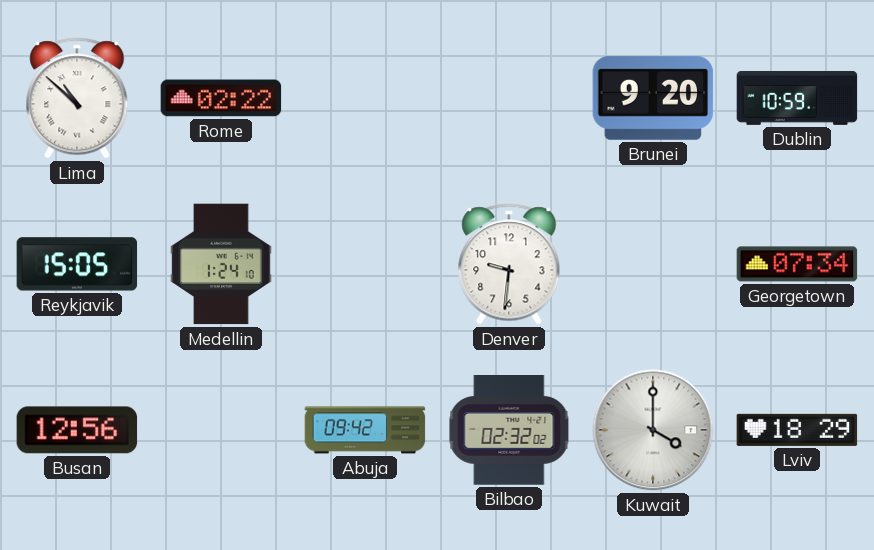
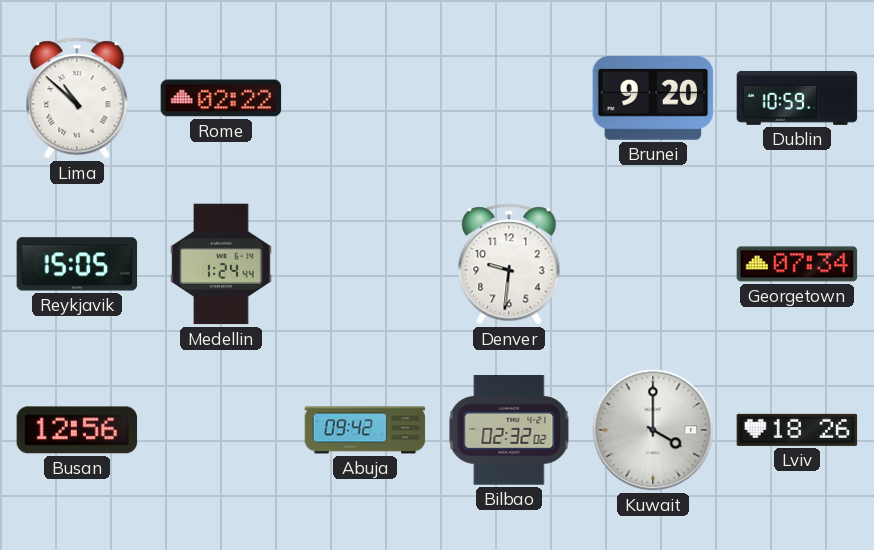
Medellin: 1:24:10 -> 1:24:44
Lviv: 18:29 -> 18:26
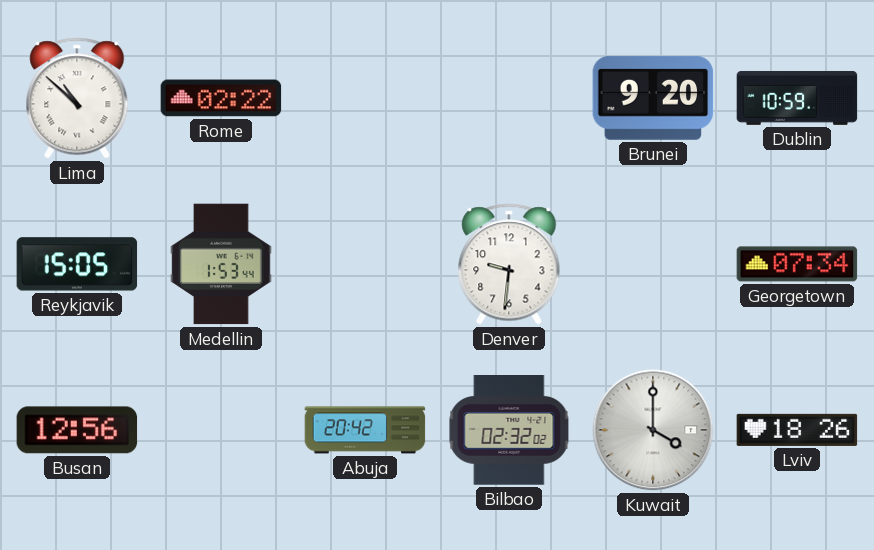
Medellin: 1:24 -> 1:53
Abuja: 09:42 -> 20:42
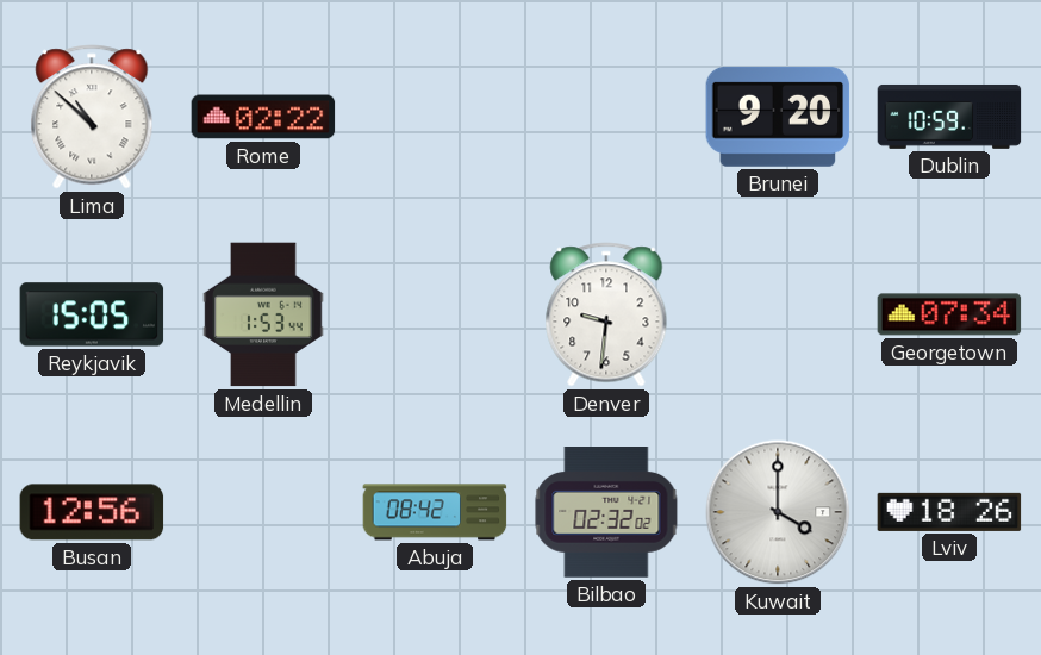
Abuja: 20:42 -> 08:42
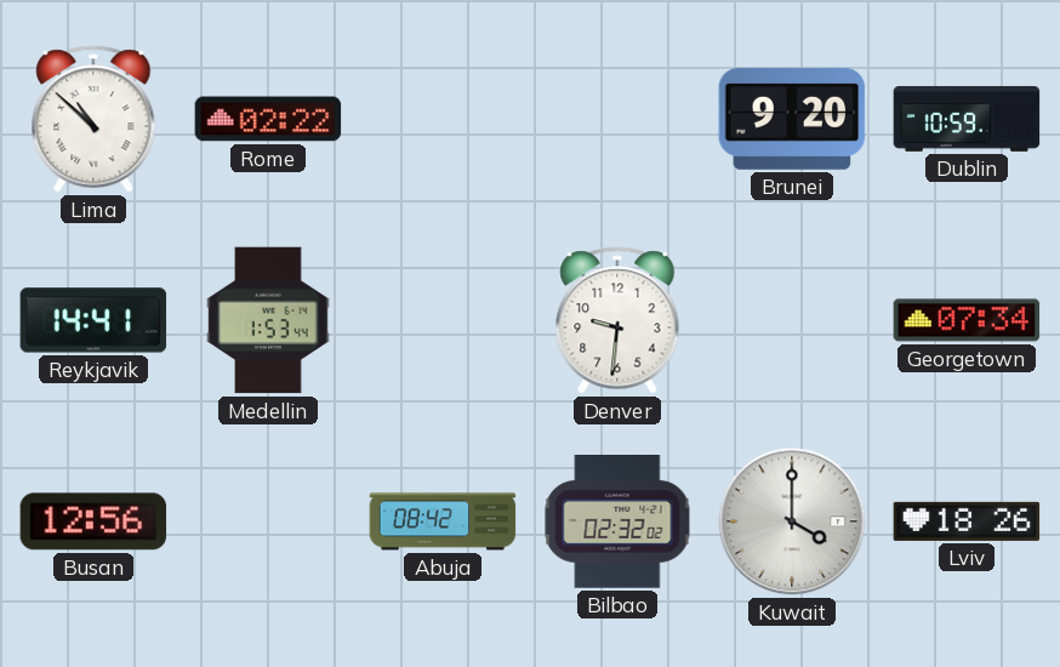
Reykjavik: 15:05 -> 14:41
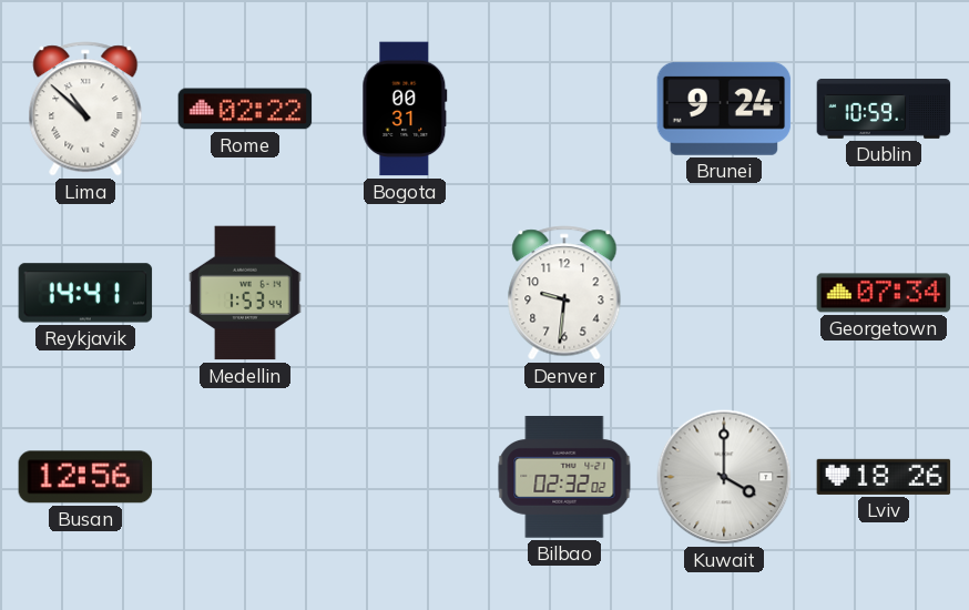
Bogota: none -> 00:31
Brunei: 9:20 -> 9:24
Abuja: 08:42 -> none
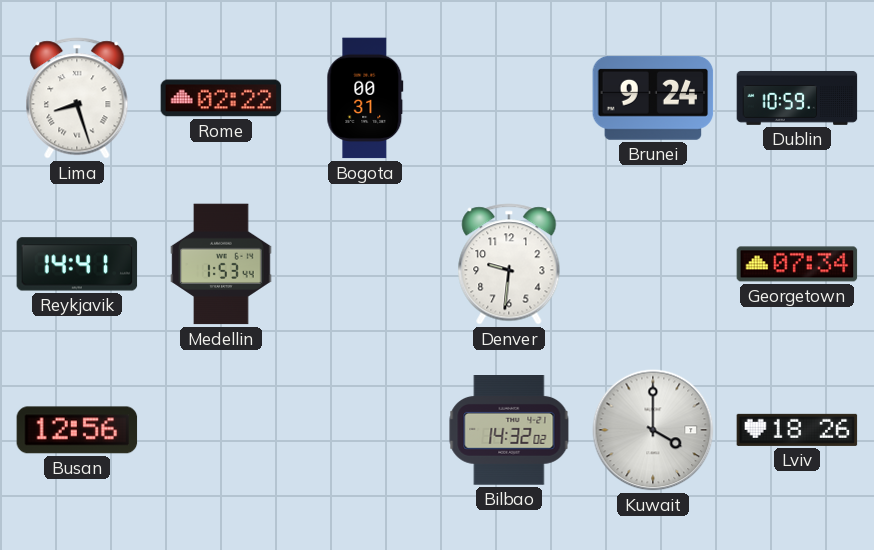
Lima: 10:52 -> 8:27
Bilbao: 02:32 -> 14:32
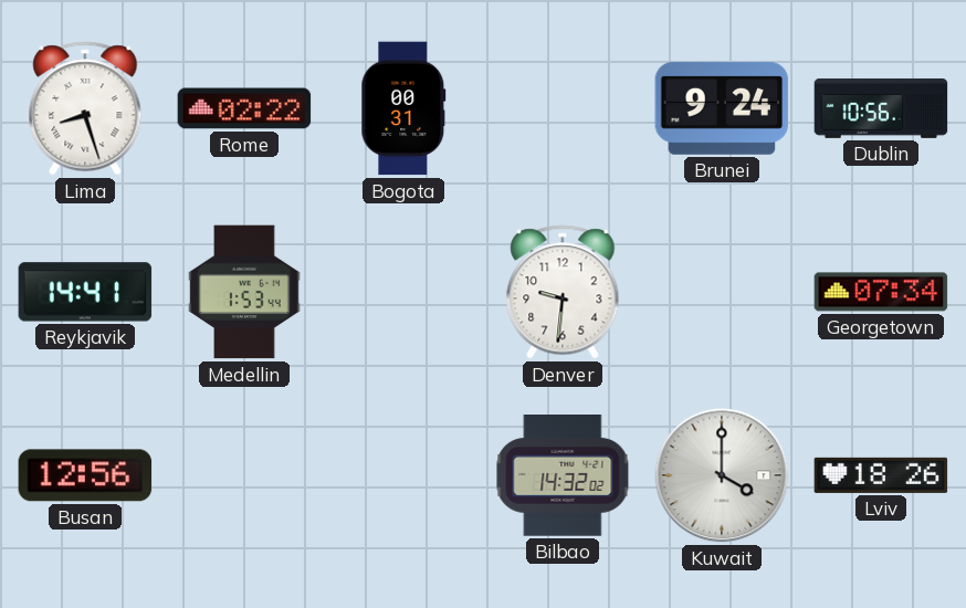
Dublin: 10:59 -> 10:56
